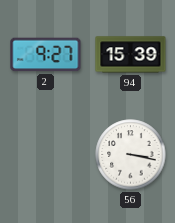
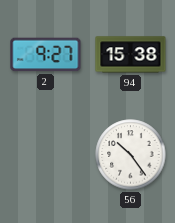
94: 15:39 -> 15:38
56: 3:17 -> 10:24
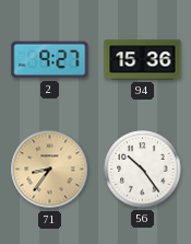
94: 15:38 -> 15:36
71: none -> 8:36
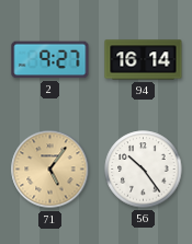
94: 15:36 -> 16:14
71: 8:36 -> 5:06
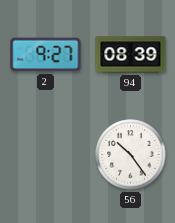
94: 16:14 -> 08:39
71: 5:06 -> none
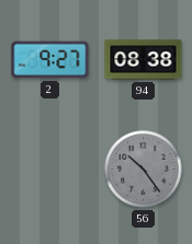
94: 08:39 -> 08:38
56 dial: white -> grey
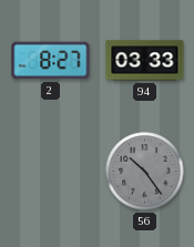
2: 9:27 -> 8:27
94: 08:38 -> 03:33
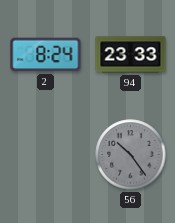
2: 8:27 -> 8:24
94: 03:33 -> 23:33
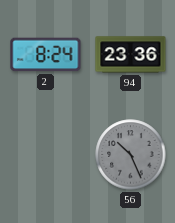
94: 23:33 -> 23:36
56: 10:24 -> 10:26
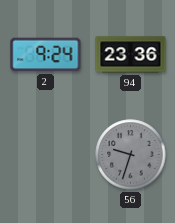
2: 8:24 -> 9:24
56: 10:26 -> 9:33
